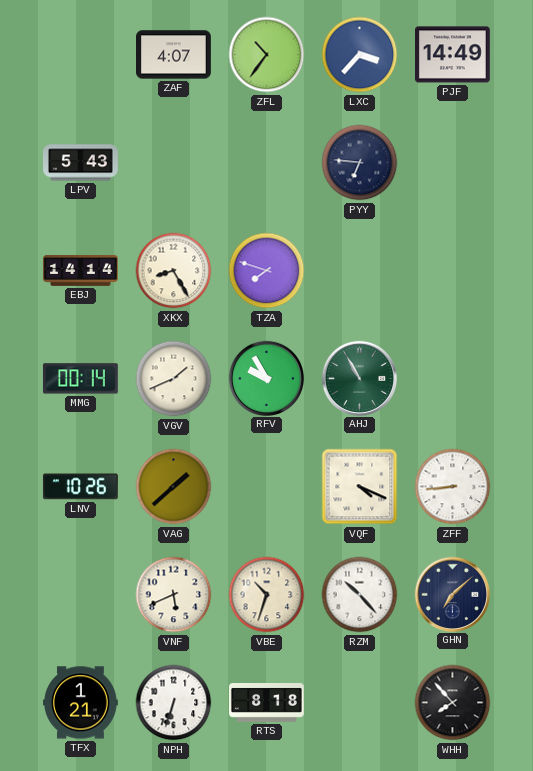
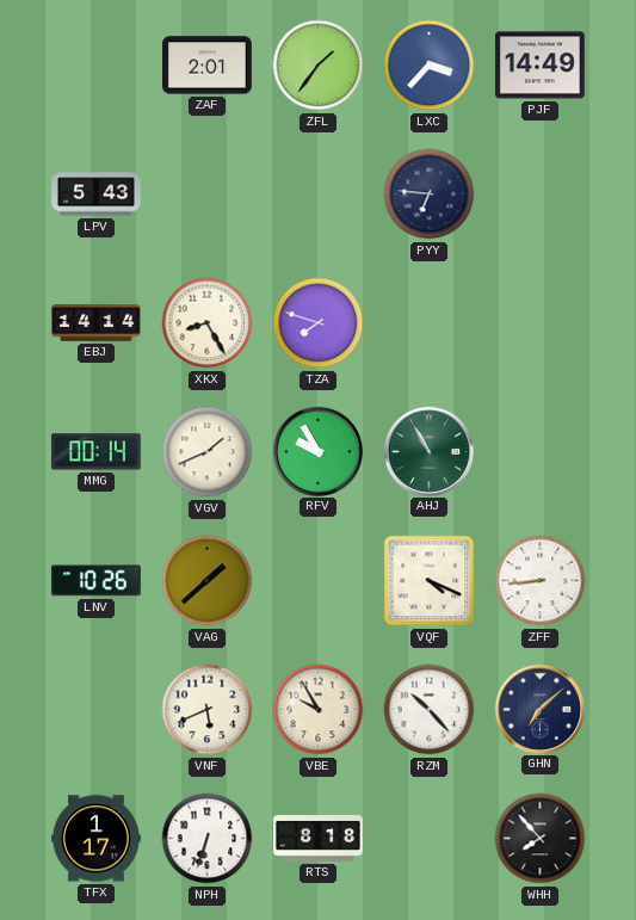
ZAF: 4:07 -> 2:01
ZFL: 10:36 -> 1:36
VBE: 10:33 -> 9:55
TFX: 1:21 -> 1:17
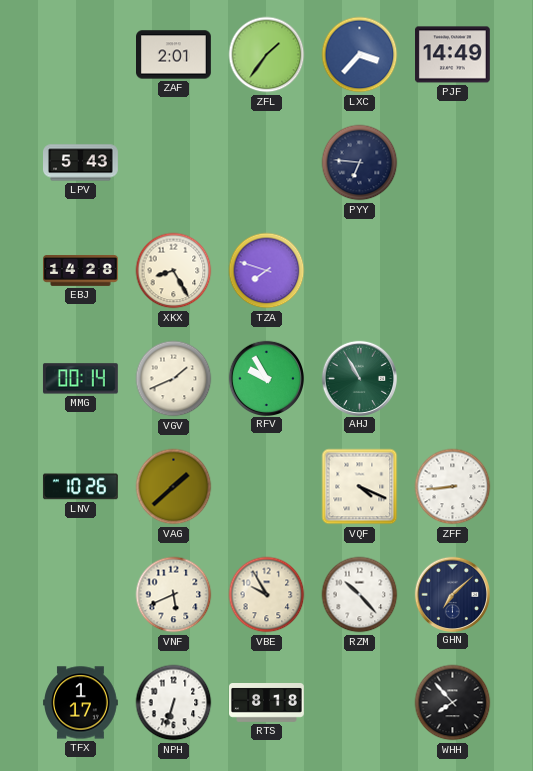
EBJ: 14:14 -> 14:28
